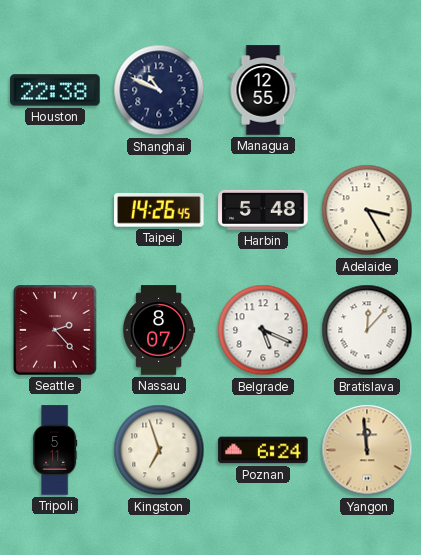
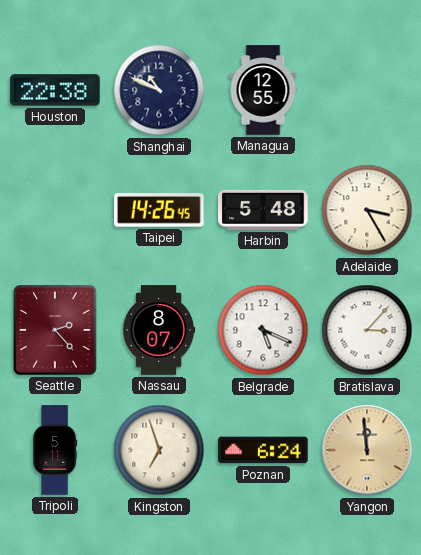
Bratislava: 12:07 -> 3:07
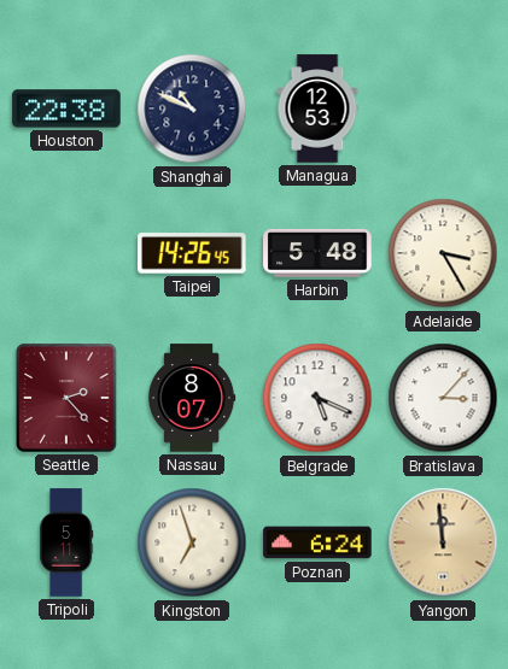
Managua: 12:55 -> 12:53
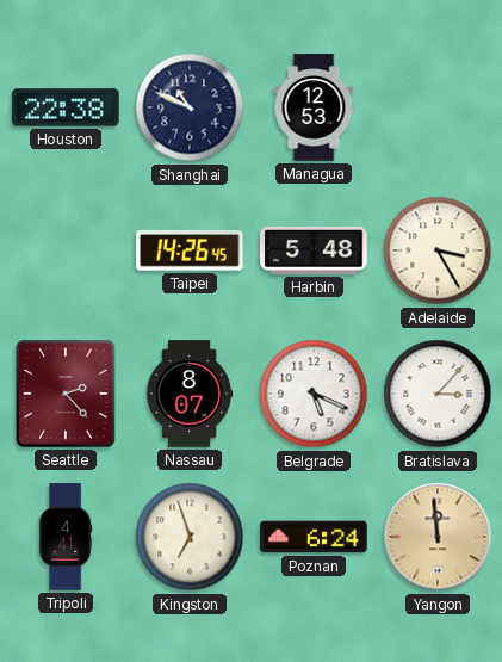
Tripoli: 5:11 -> 4:41
